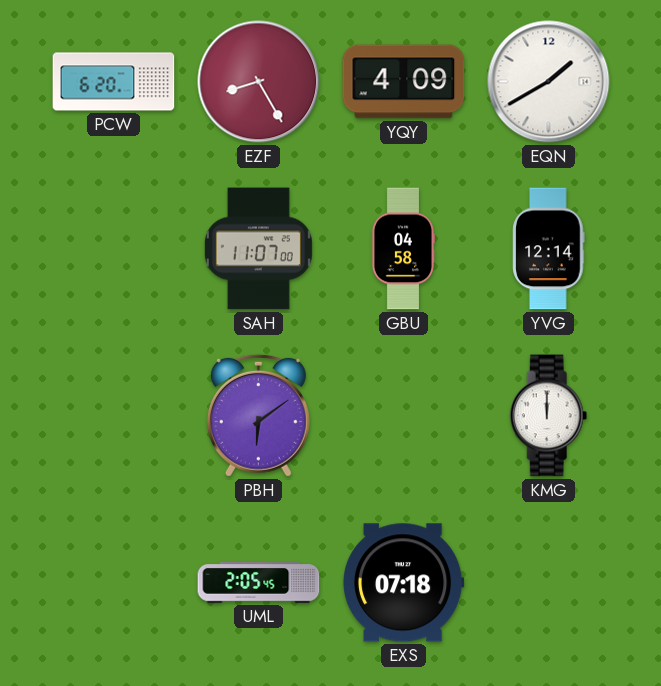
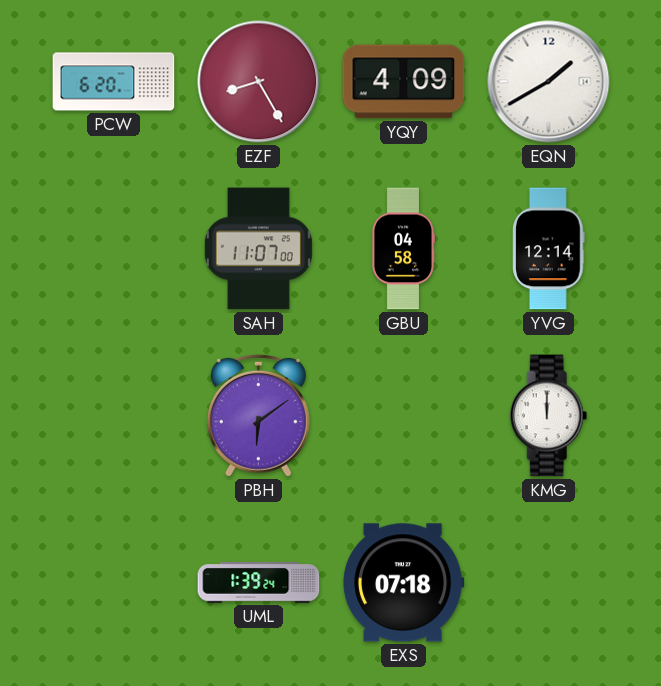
UML: 2:05 -> 1:39
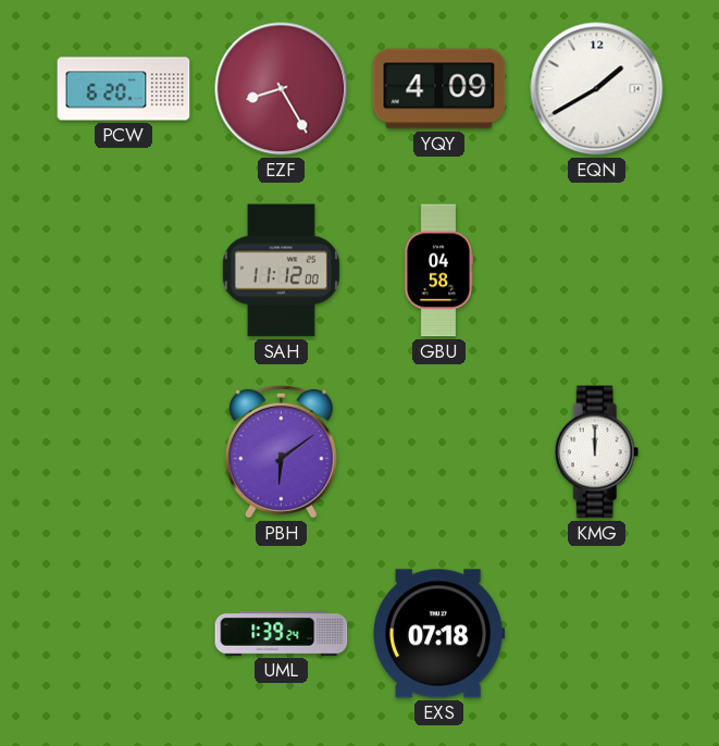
SAH: 11:07 -> 11:12
YVG: 12:14 -> none
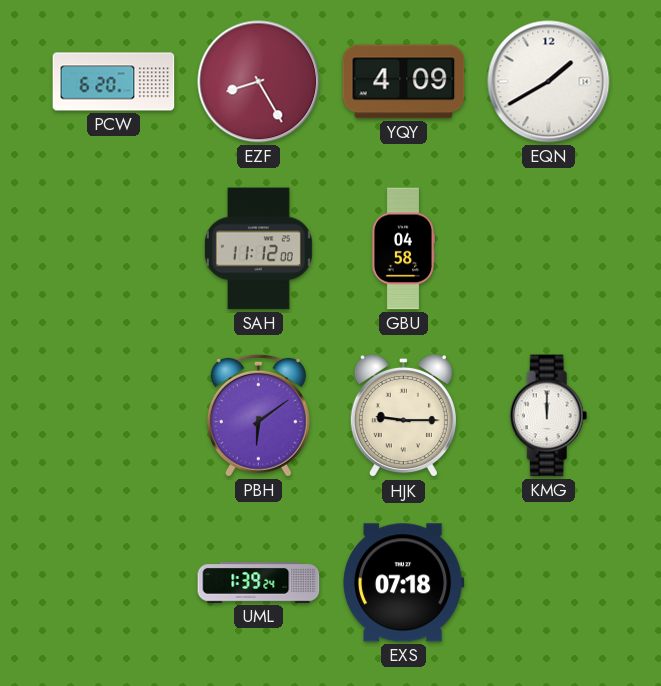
HJK: none -> 9:15
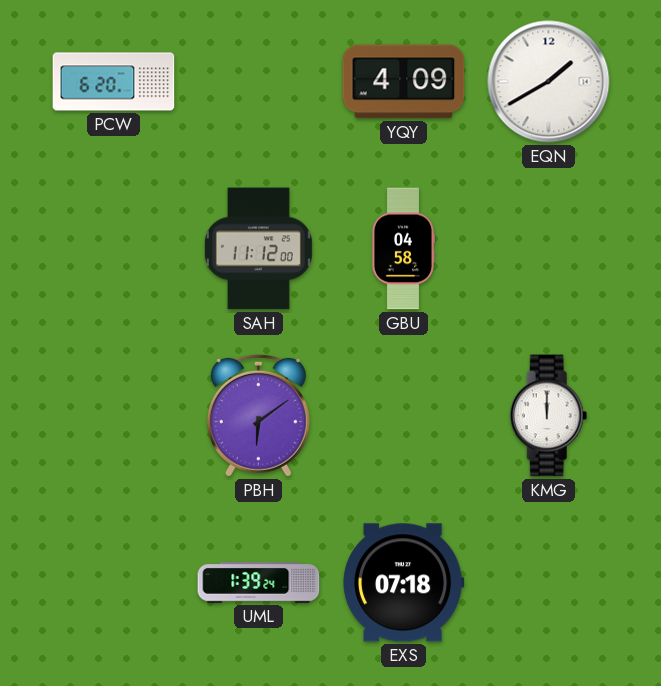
EZF: 8:25 -> none
HJK: 9:15 -> none
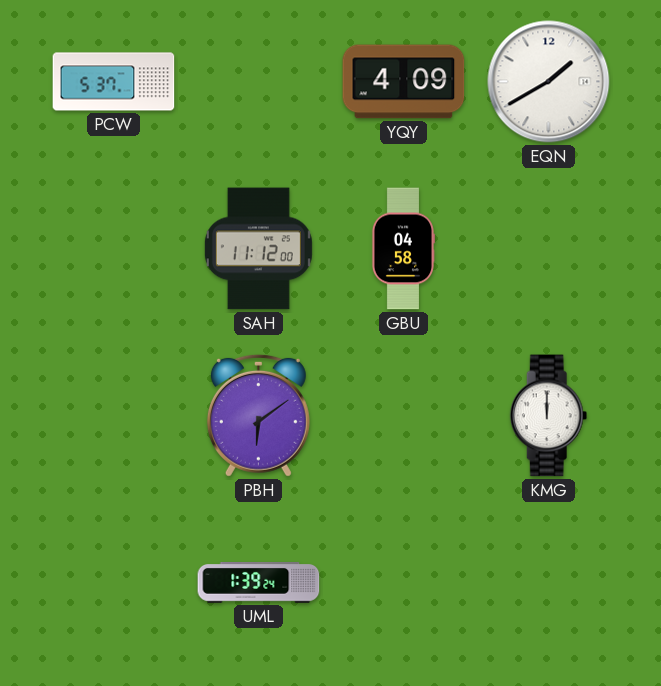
PCW: 6:20 -> 5:37
EXS: 07:18 -> none
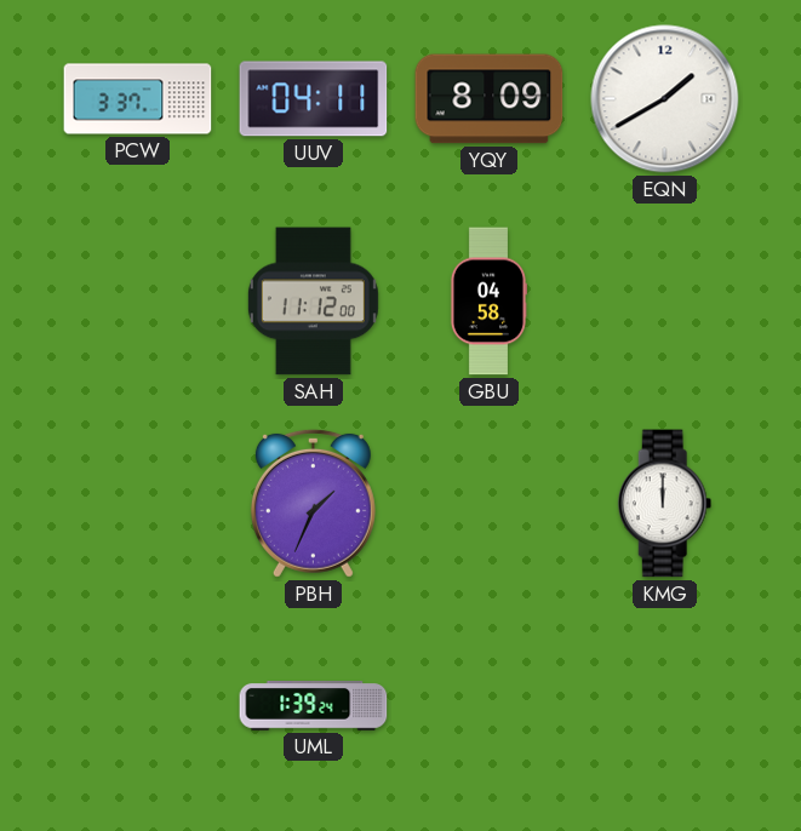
PCW: 5:37 -> 3:37
UUV: none -> 04:11
YQY: 4:09 -> 8:09
PBH: 6:09 -> 1:34
